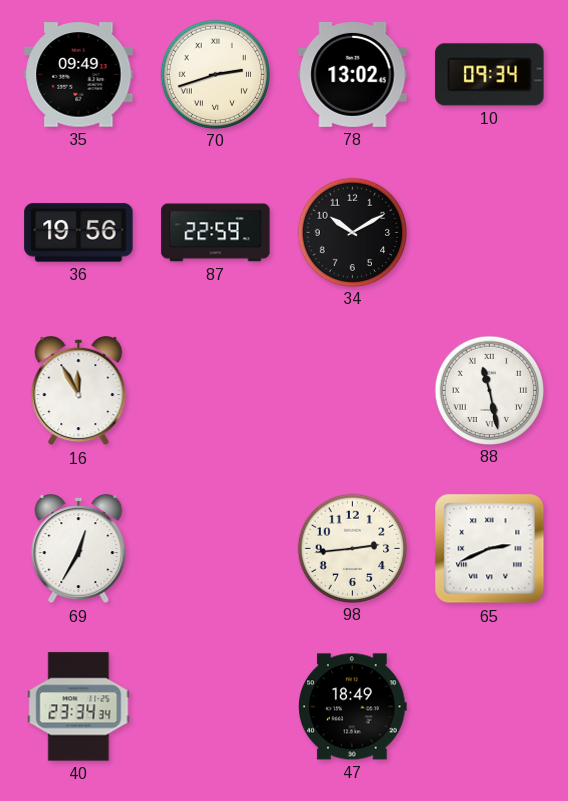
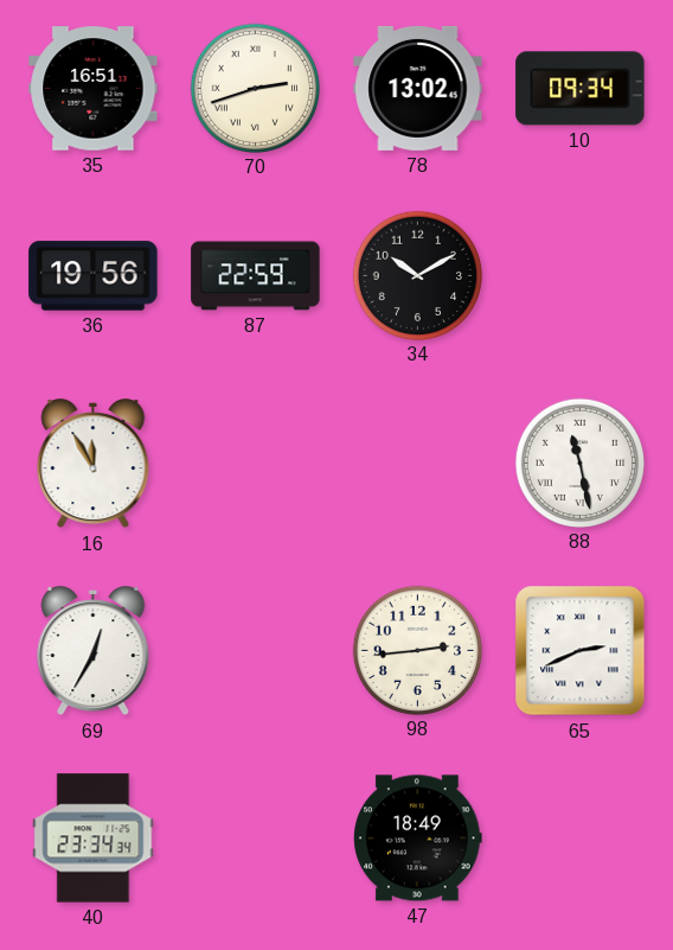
35: 09:49 -> 16:51
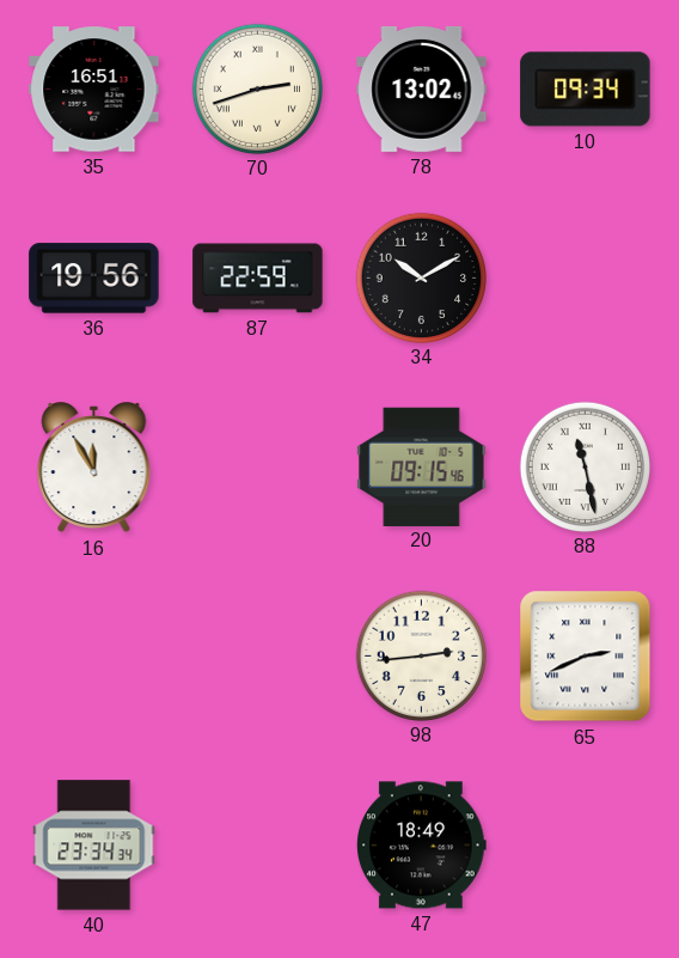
20: none -> 09:15
69: 12:35 -> none
